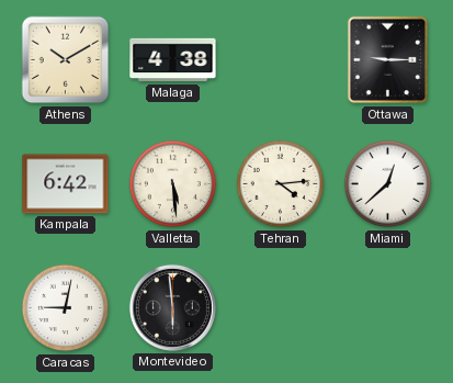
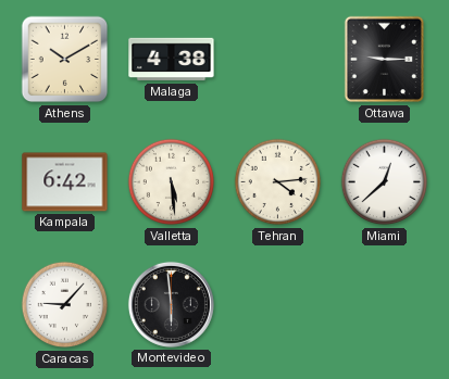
Caracas: 9:02 -> 9:07
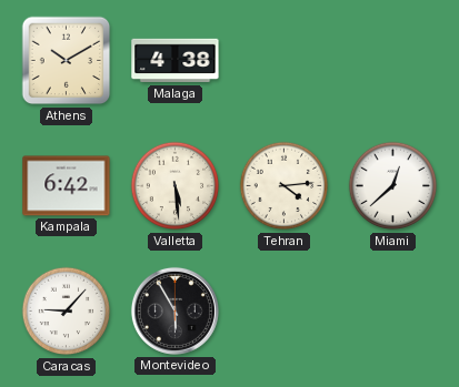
Ottawa: 9:15 -> none
Montevideo: 5:59 -> 5:55
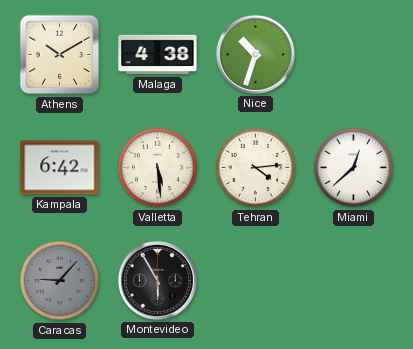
Nice: none -> 10:33
Caracas dial: white -> grey
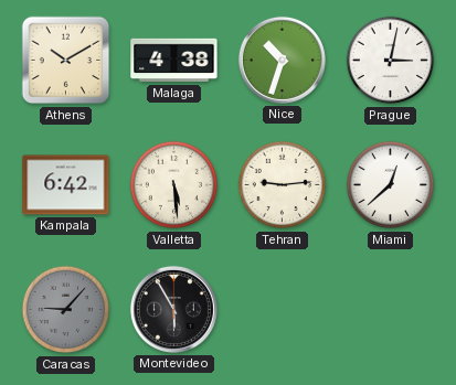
Prague: none -> 3:02
Tehran: 4:14 -> 9:14
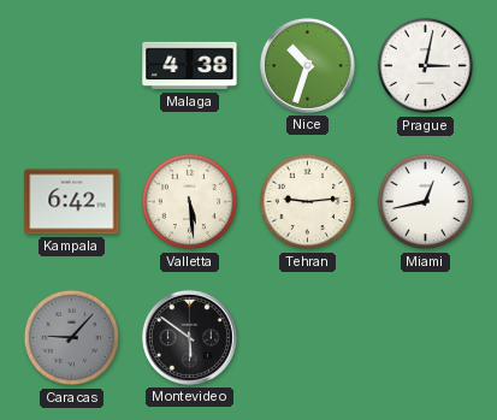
Athens: 10:10 -> none
Miami: 12:38 -> 12:43
Montevideo: 5:55 -> 5:51
